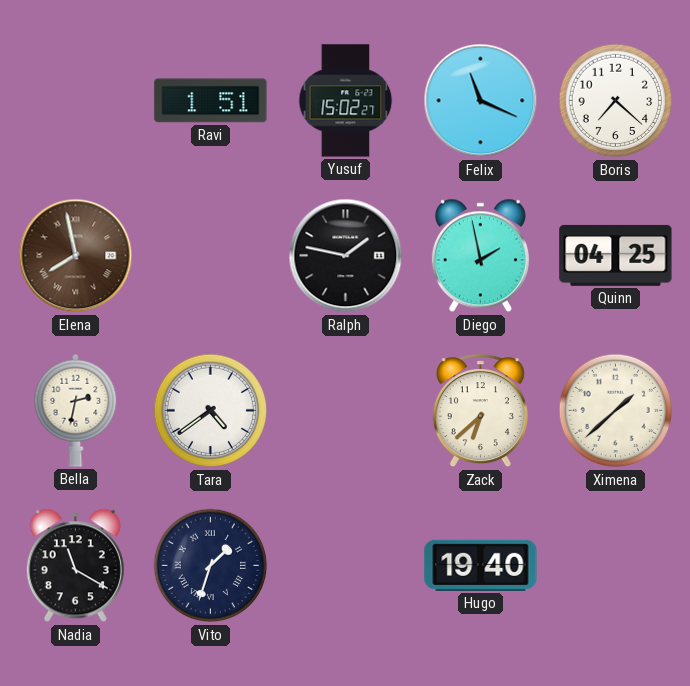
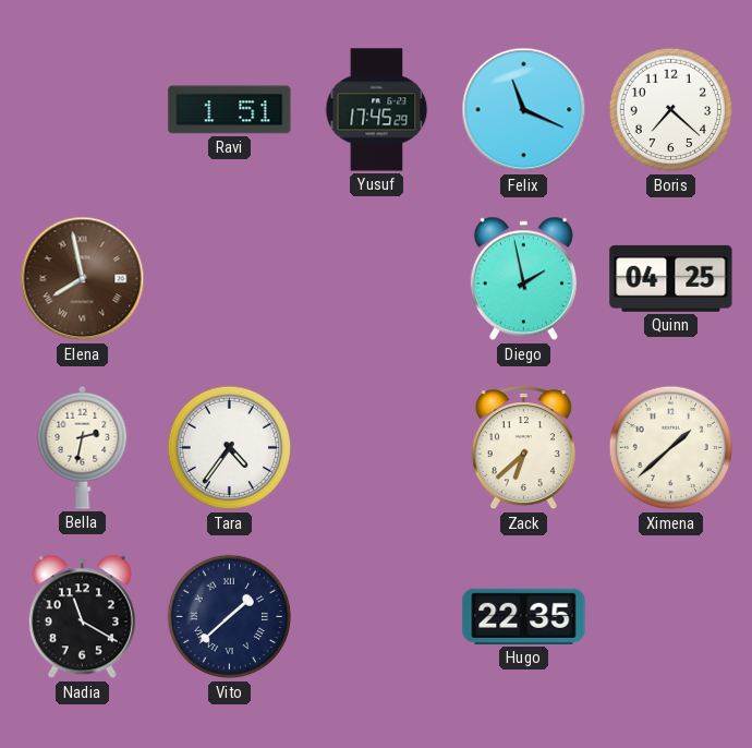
Yusuf: 15:02 -> 17:45
Ralph: 1:47 -> none
Tara: 4:39 -> 4:36
Vito: 1:33 -> 1:38
Hugo: 19:40 -> 22:35
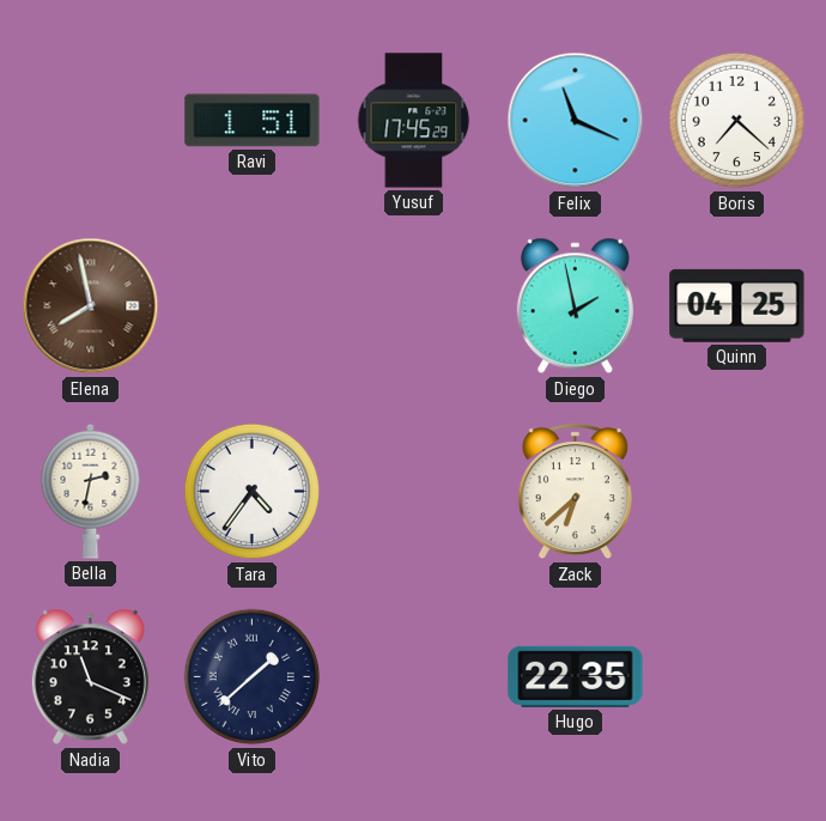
Ximena: 1:38 -> none
Nadia: 11:20 -> 11:19
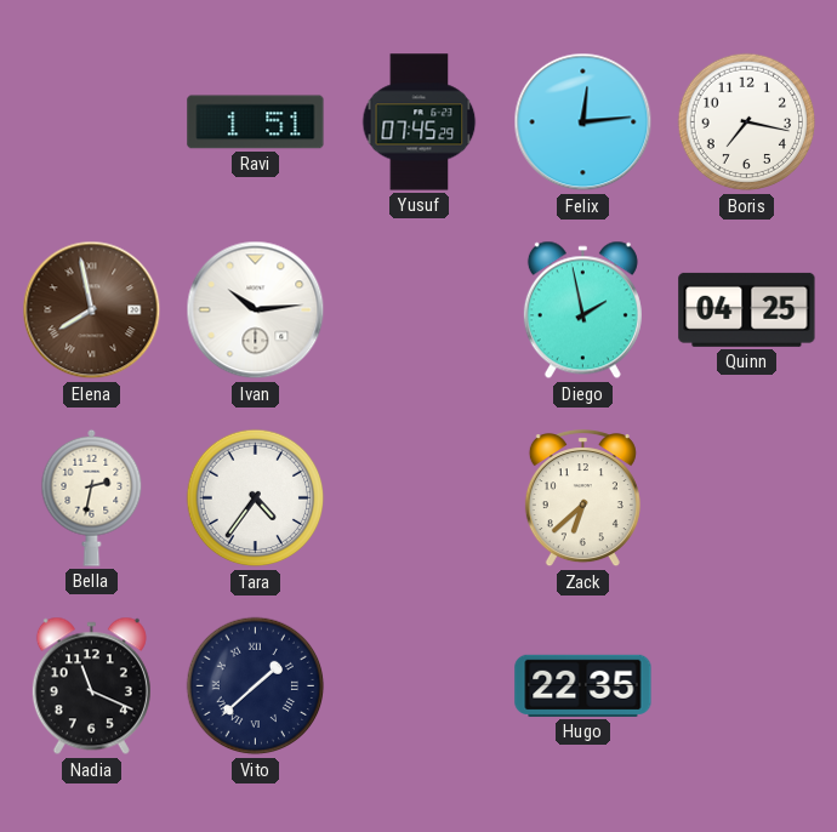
Yusuf: 17:45 -> 07:45
Felix: 11:19 -> 12:14
Boris: 7:22 -> 7:17
Ivan: none -> 10:14
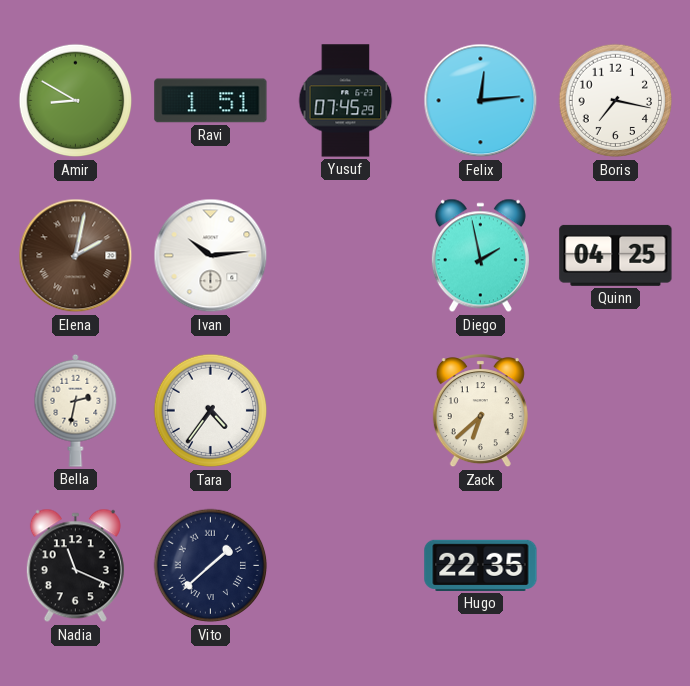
Amir: none -> 8:50
Elena: 7:58 -> 2:02
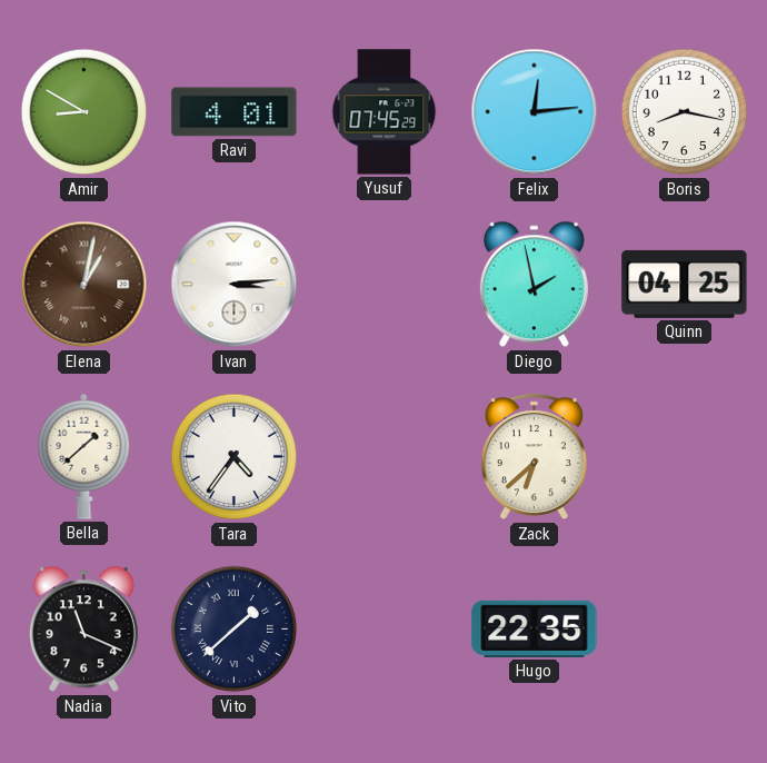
Ravi: 1:51 -> 4:01
Boris: 7:17 -> 8:17
Elena: 2:02 -> 1:02
Ivan: 10:14 -> 3:14
Bella: 2:32 -> 1:38
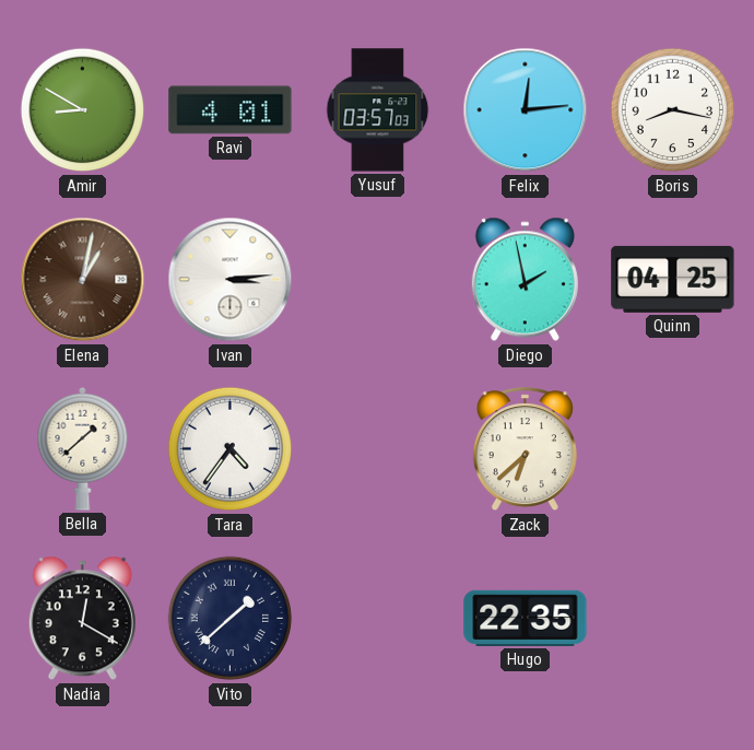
Yusuf: 07:45 -> 03:57
Nadia: 11:19 -> 12:20
